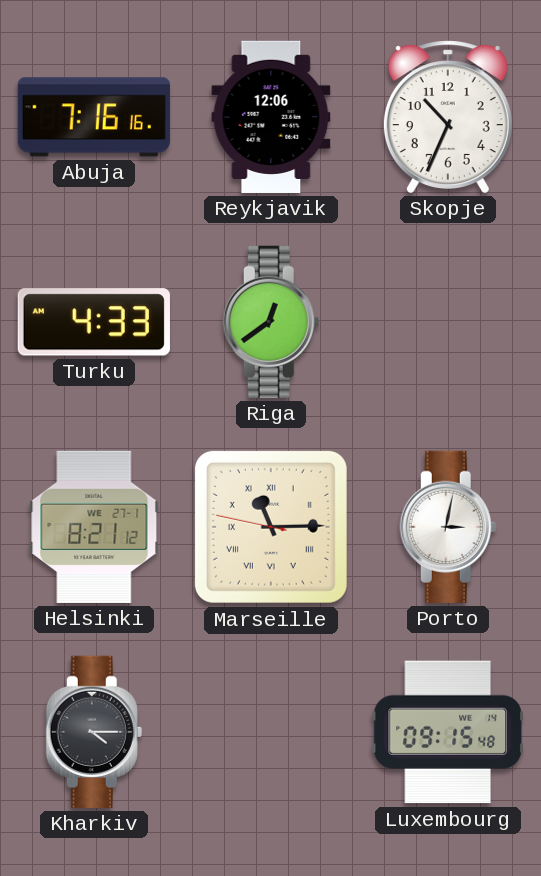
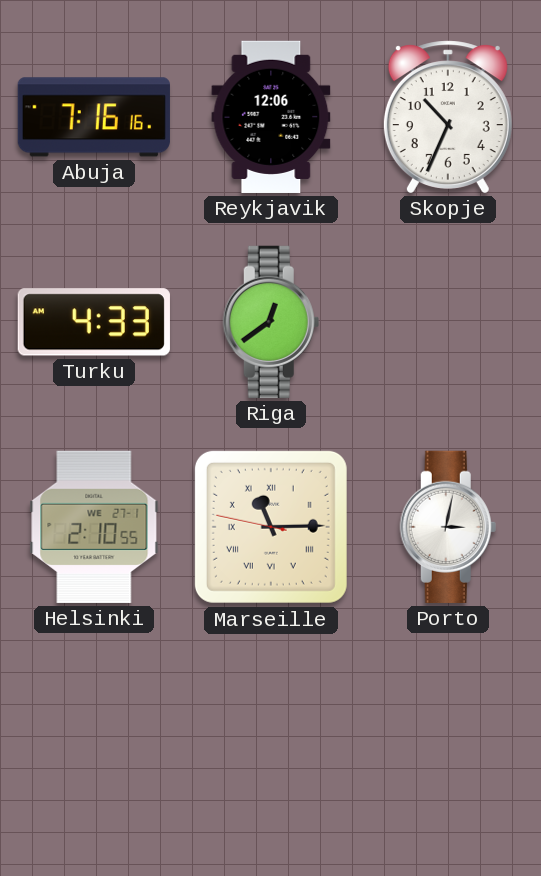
Helsinki: 8:21 -> 2:10
Kharkiv: 4:15 -> none
Luxembourg: 09:15 -> none
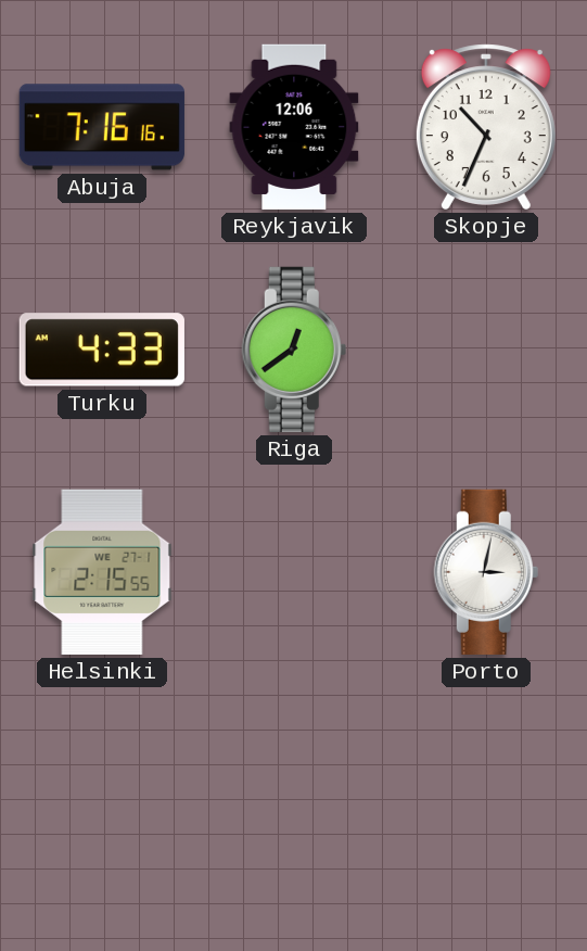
Helsinki: 2:10 -> 2:15
Marseille: 11:14 -> none
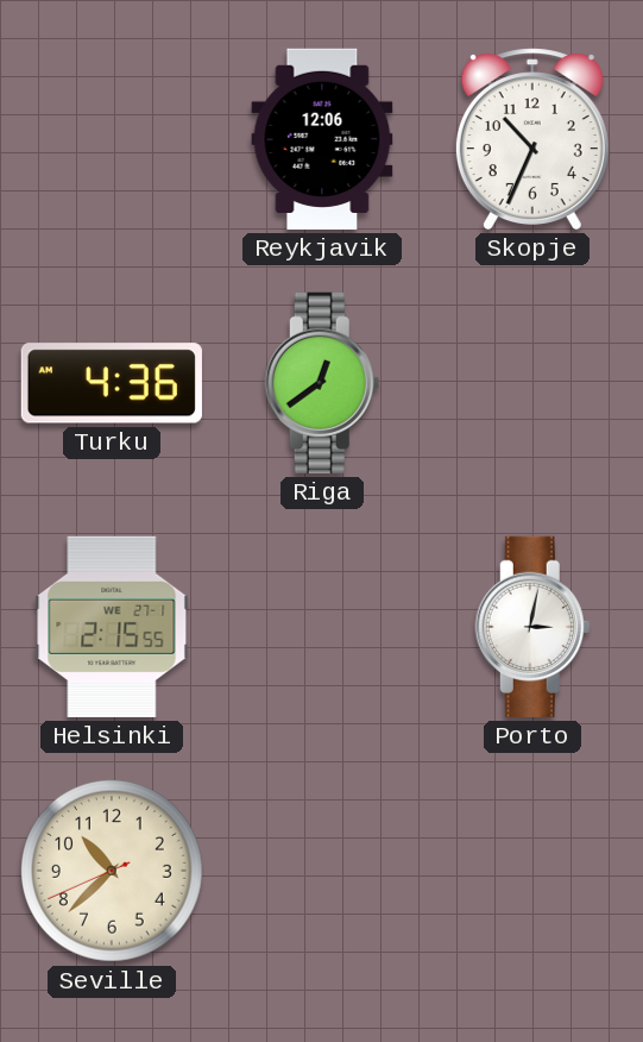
Abuja: 7:16 -> none
Turku: 4:33 -> 4:36
Seville: none -> 10:37
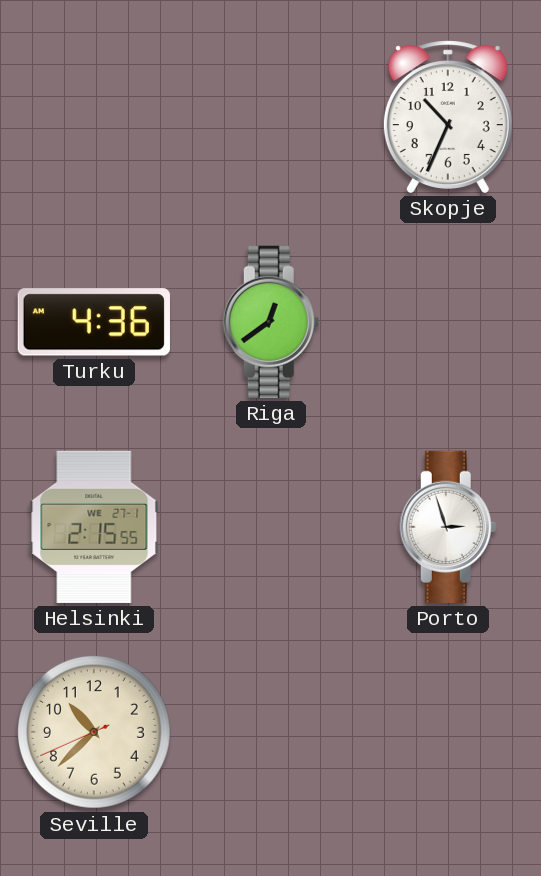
Reykjavik: 12:06 -> none
Porto: 3:02 -> 2:57
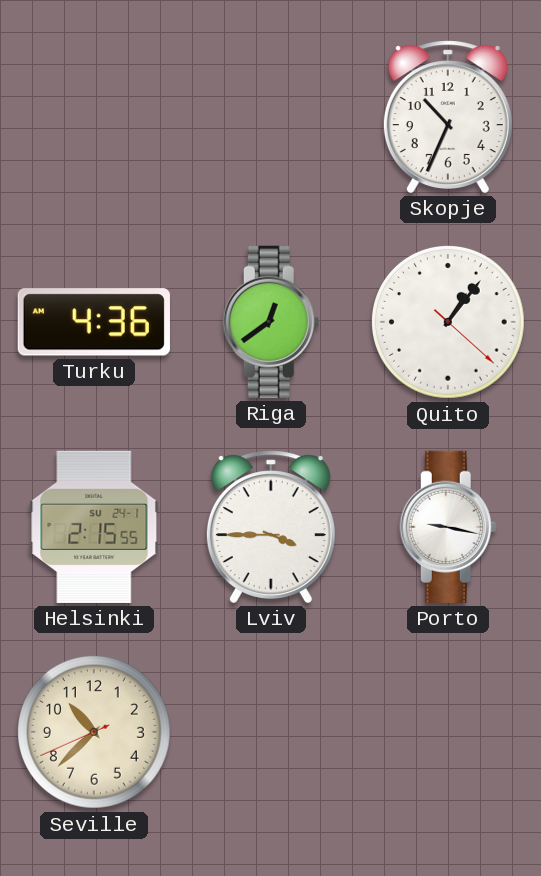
Quito: none -> 1:06
Helsinki date: WE 27-1 -> SU 24-1
Lviv: none -> 3:45
Porto: 2:57 -> 9:17
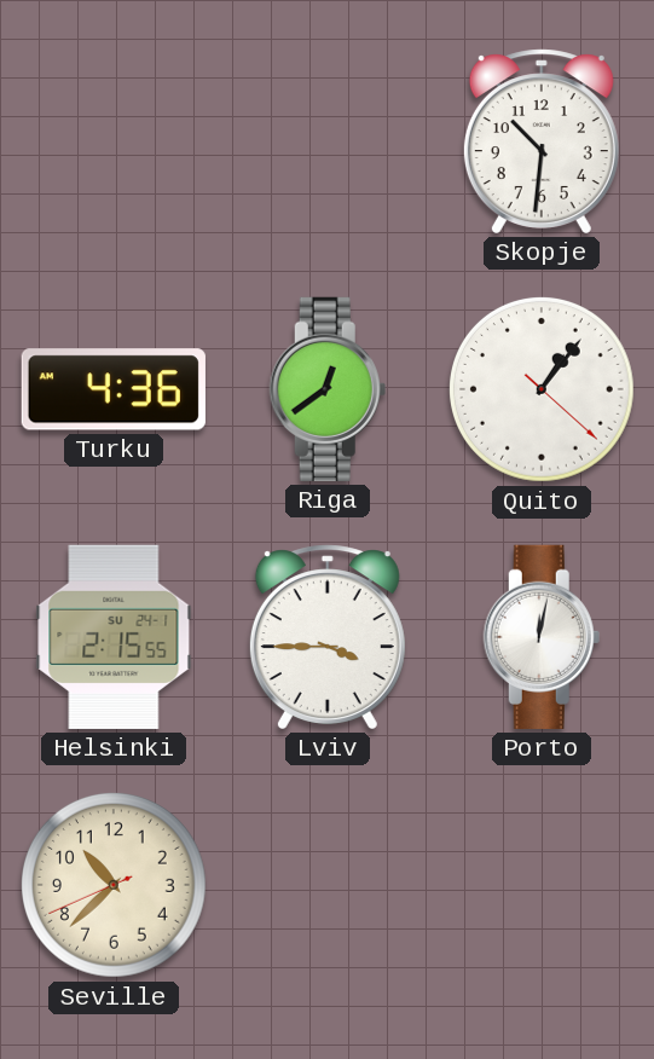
Skopje: 10:34 -> 10:31
Porto: 9:17 -> 12:02
